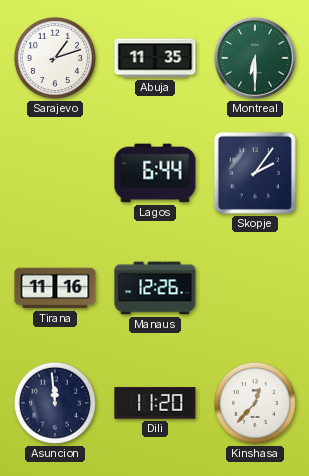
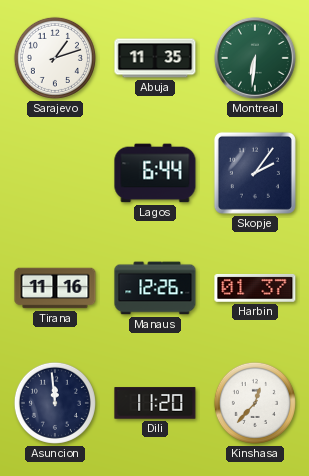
Montreal: 6:30 -> 6:31
Harbin: none -> 01:37
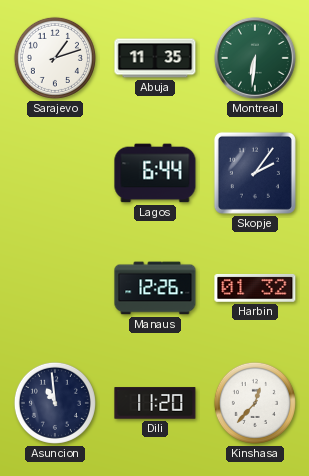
Tirana: 11:16 -> none
Harbin: 01:37 -> 01:32
Asuncion: 11:59 -> 10:59
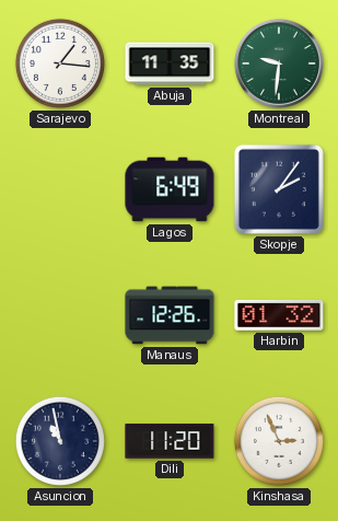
Sarajevo: 1:12 -> 1:16
Montreal: 6:31 -> 9:31
Lagos: 6:44 -> 6:49
Asuncion: 10:59 -> 10:58
Kinshasa: 12:37 -> 2:56
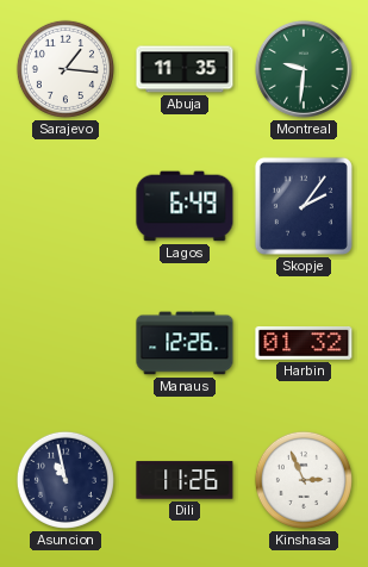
Dili: 11:20 -> 11:26
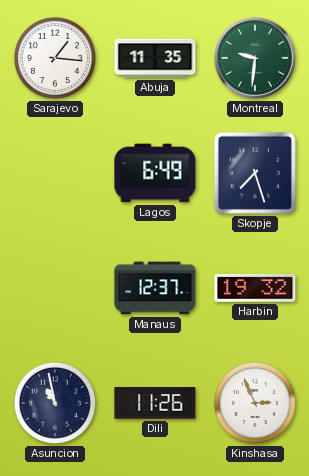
Skopje: 2:06 -> 7:27
Manaus: 12:26 -> 12:37
Harbin: 01:32 -> 19:32
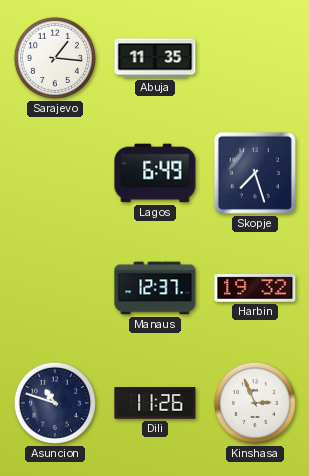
Montreal: 9:31 -> none
Asuncion: 10:58 -> 10:48
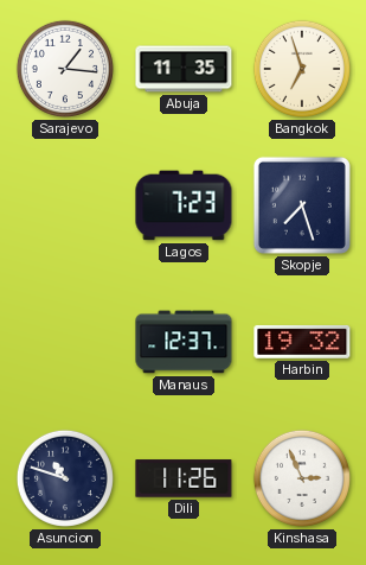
Bangkok: none -> 6:57
Lagos: 6:49 -> 7:23
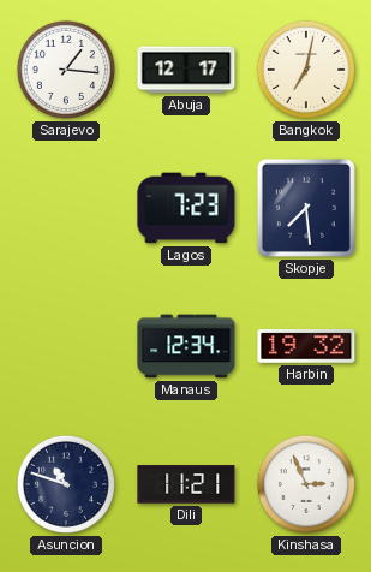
Abuja: 11:35 -> 12:17
Bangkok: 6:57 -> 7:02
Skopje: 7:27 -> 7:29
Manaus: 12:37 -> 12:34
Dili: 11:26 -> 11:21
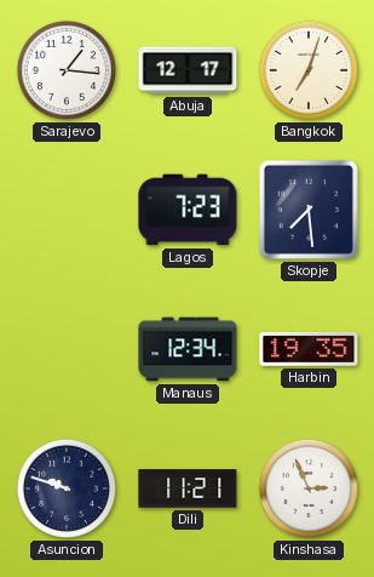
Bangkok: 7:02 -> 7:03
Harbin: 19:32 -> 19:35
Asuncion: 10:48 -> 9:48
